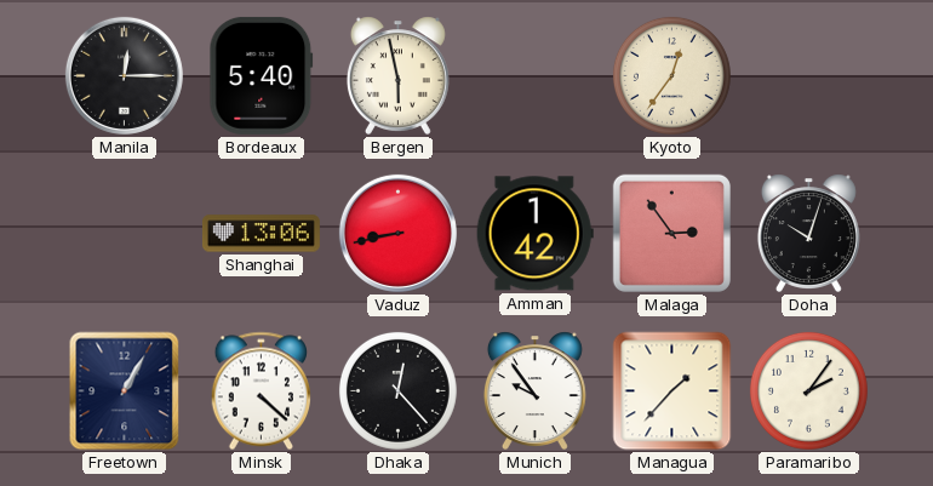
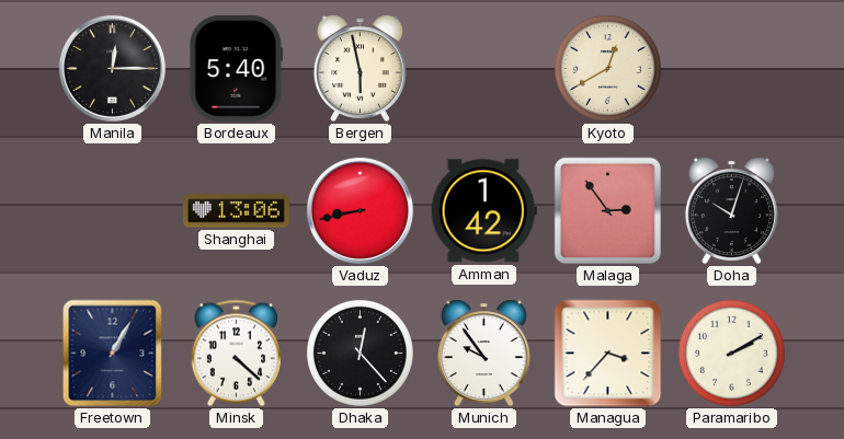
Kyoto: 12:36 -> 12:40
Managua: 1:37 -> 3:37
Paramaribo: 2:06 -> 2:10
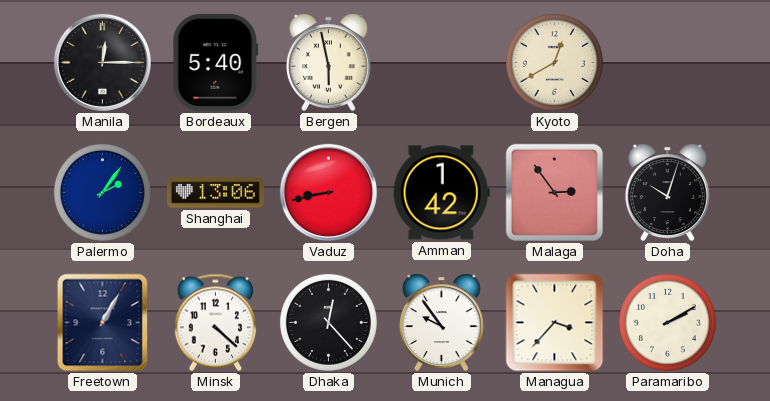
Palermo: none -> 2:06
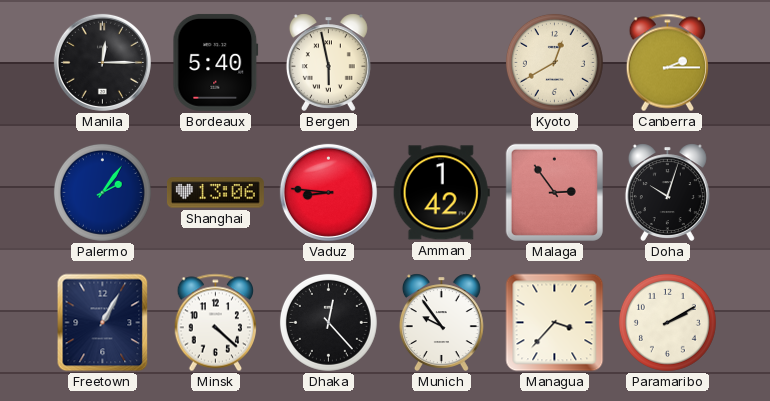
Canberra: none -> 2:15
Vaduz: 8:43 -> 8:46
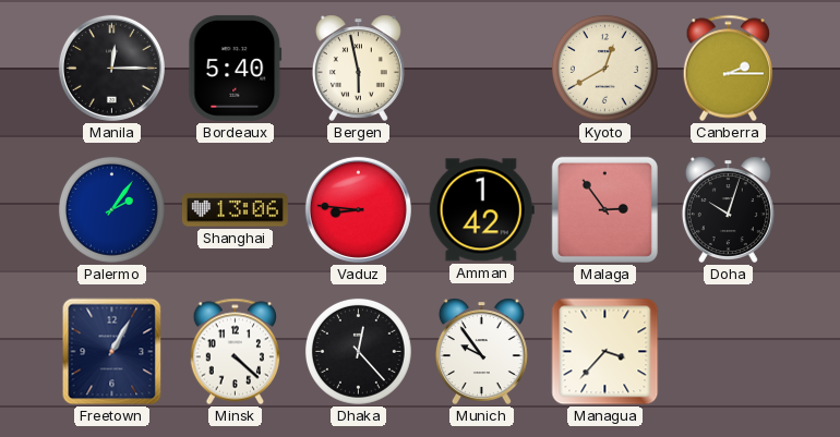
Paramaribo: 2:10 -> none
